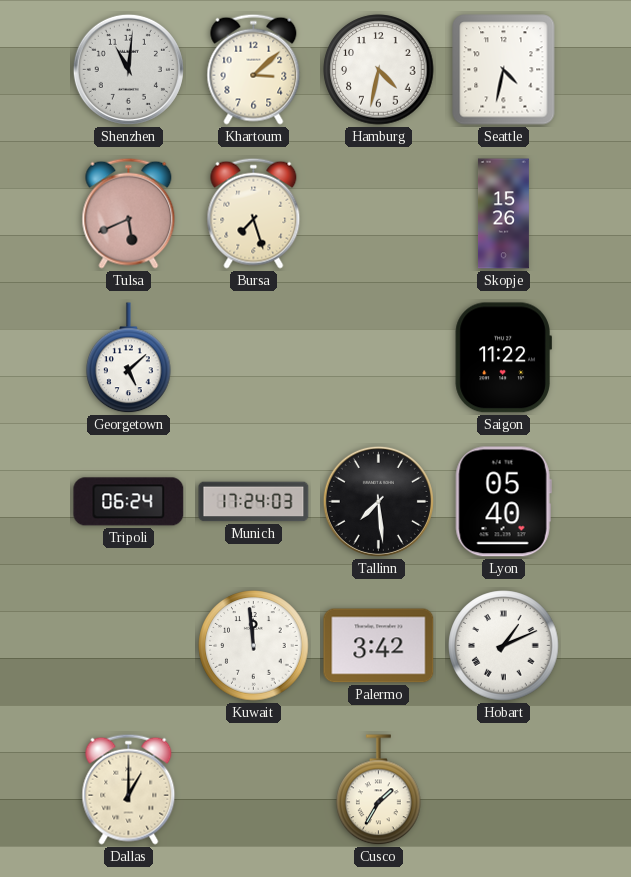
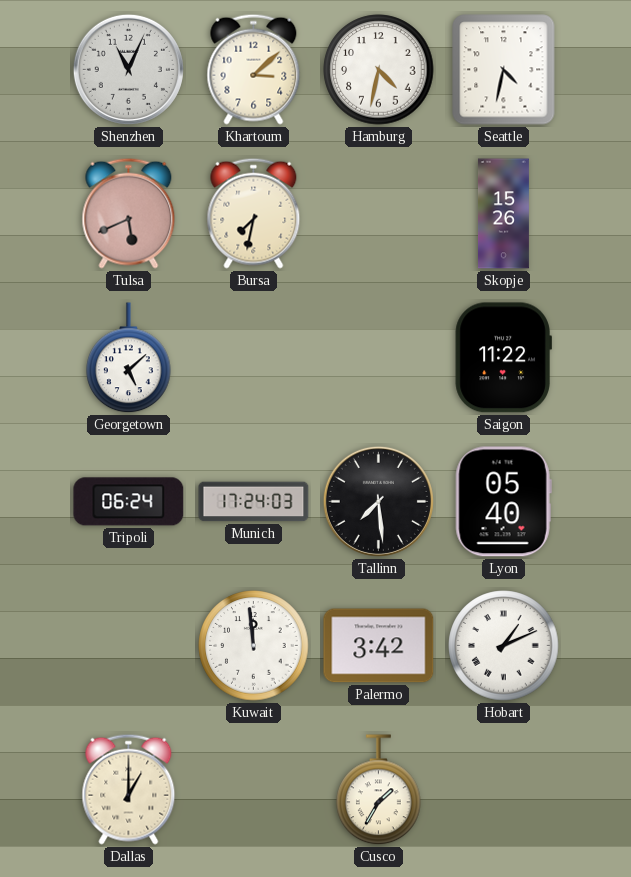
Shenzhen: 11:01 -> 11:04
Bursa: 7:27 -> 7:32
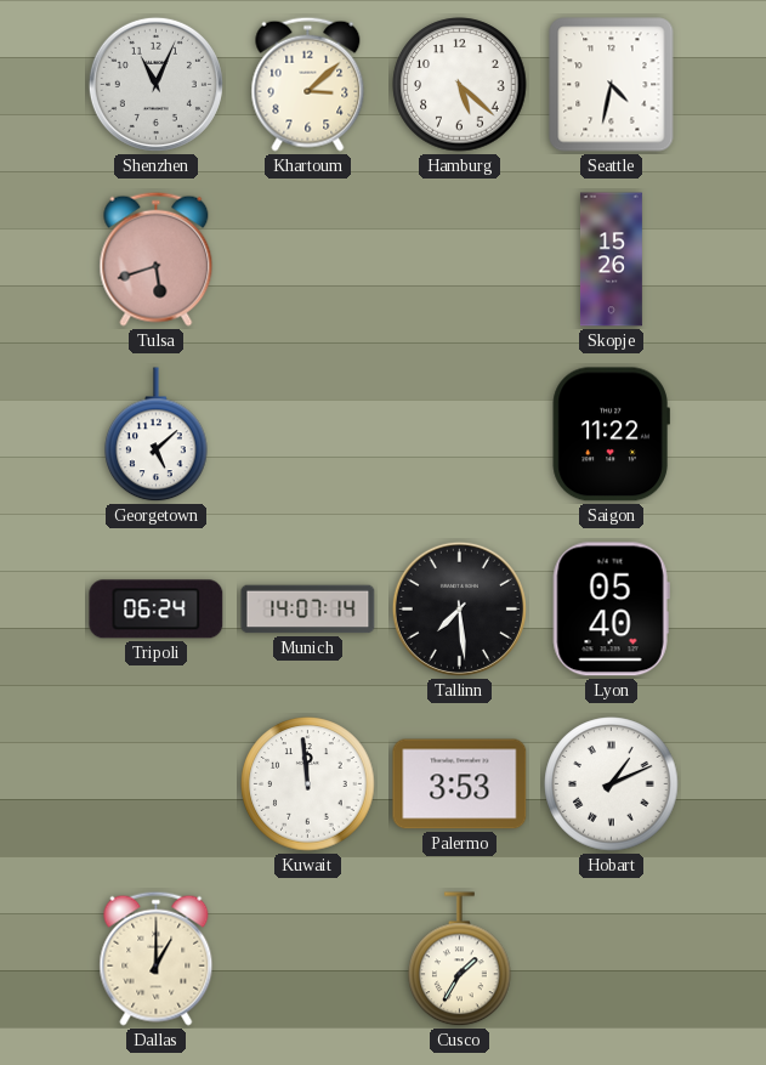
Hamburg: 4:32 -> 5:22
Tulsa: 5:41 -> 5:42
Bursa: 7:32 -> none
Munich: 17:24 -> 14:07
Palermo: 3:42 -> 3:53
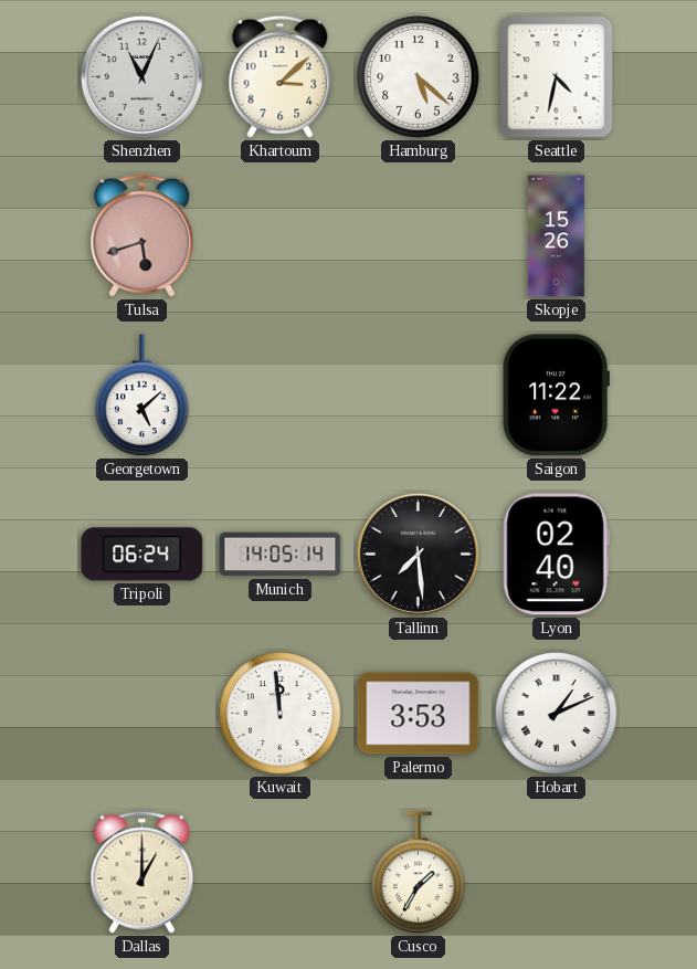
Munich: 14:07 -> 14:05
Lyon: 05:40 -> 02:40
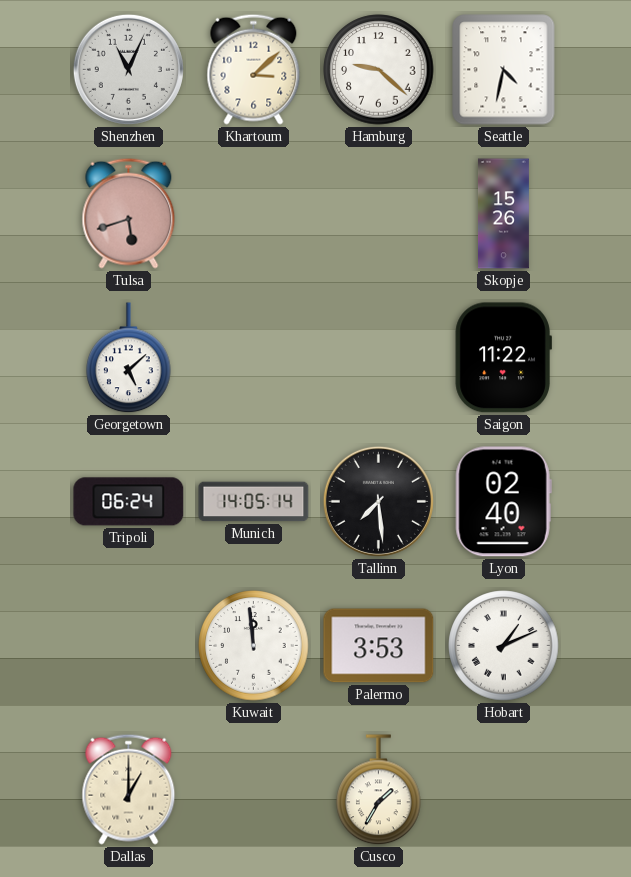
Hamburg: 5:22 -> 9:22
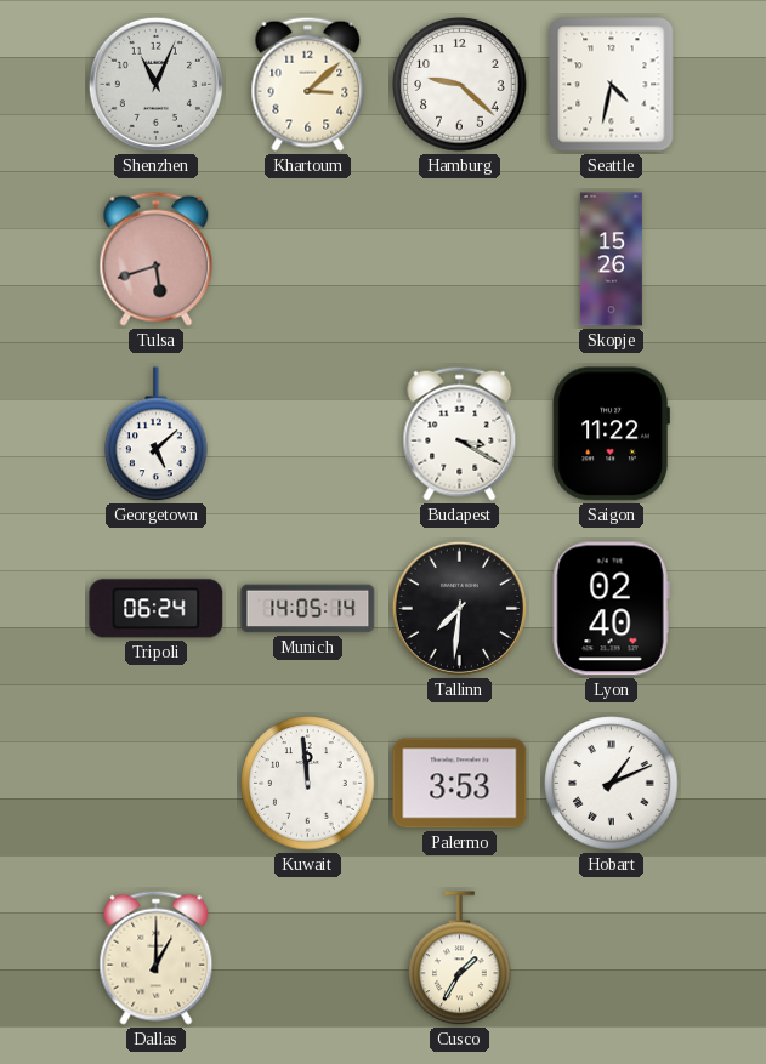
Budapest: none -> 3:20
Tallinn: 7:29 -> 7:31
